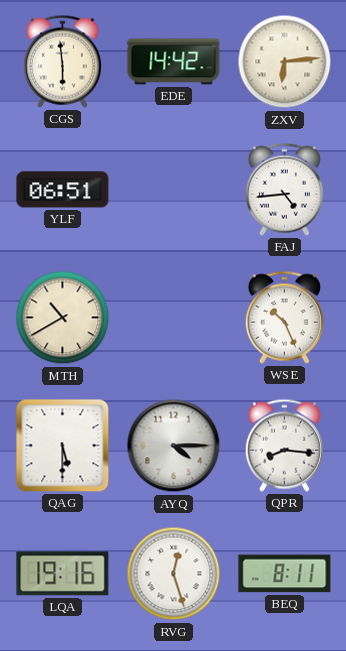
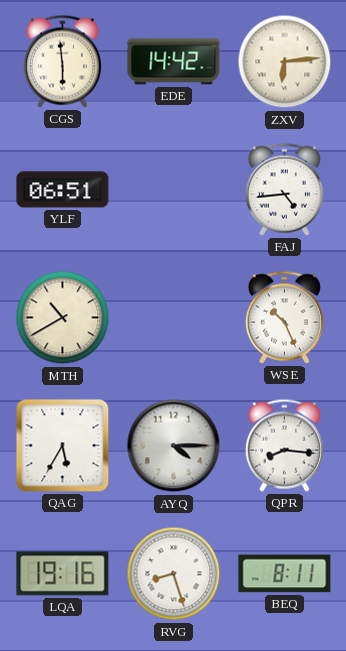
QAG: 5:30 -> 5:35
RVG: 12:27 -> 8:27
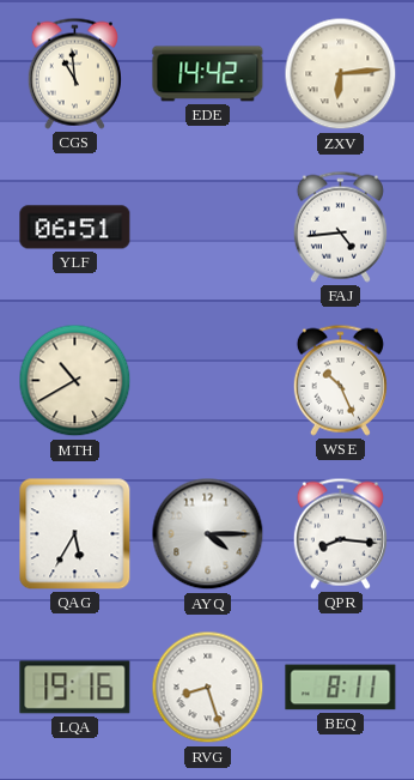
CGS: 5:59 -> 10:59
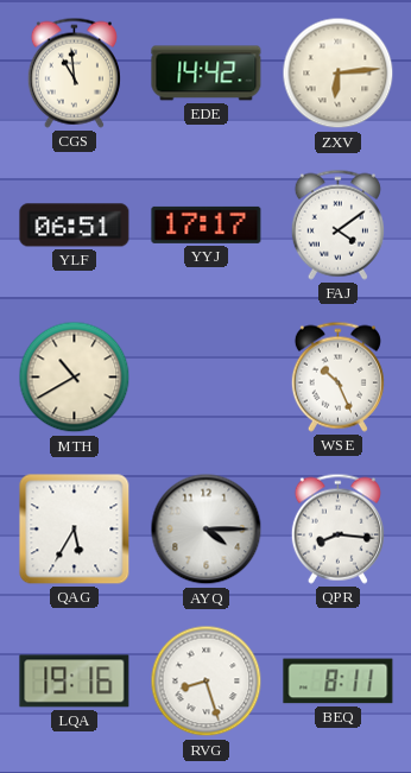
YYJ: none -> 17:17
FAJ: 4:44 -> 4:09
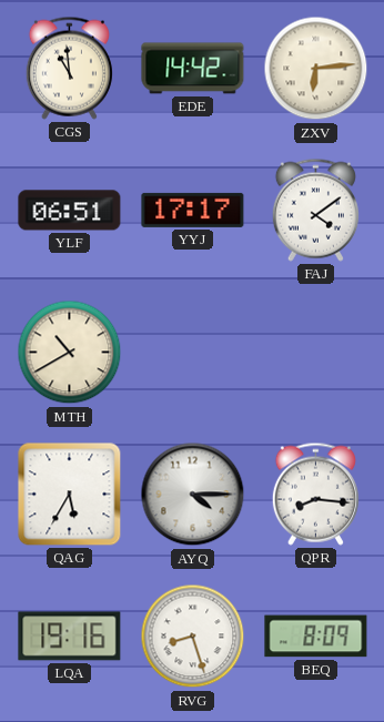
WSE: 10:26 -> none
BEQ: 8:11 -> 8:09
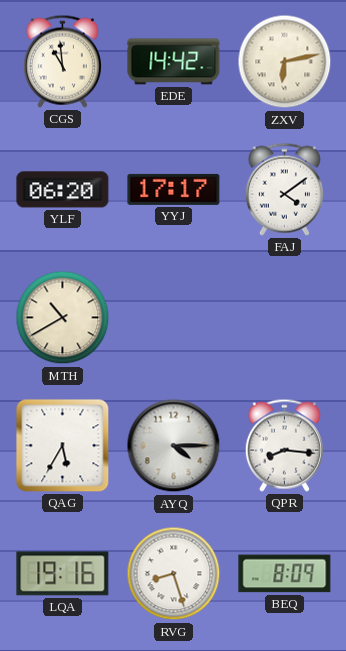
ZXV: 6:14 -> 6:13
YLF: 06:51 -> 06:20
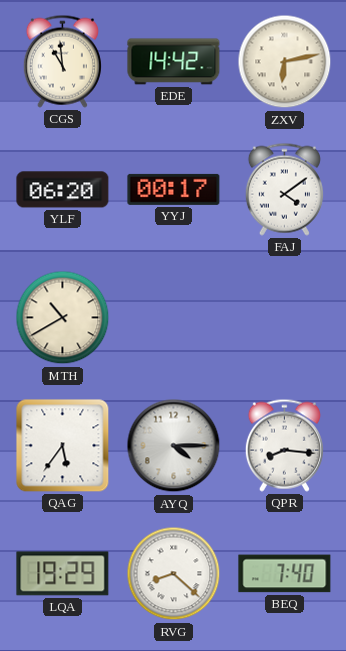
YYJ: 17:17 -> 00:17
QAG: 5:35 -> 5:36
LQA: 19:16 -> 19:29
RVG: 8:27 -> 8:22
BEQ: 8:09 -> 7:40
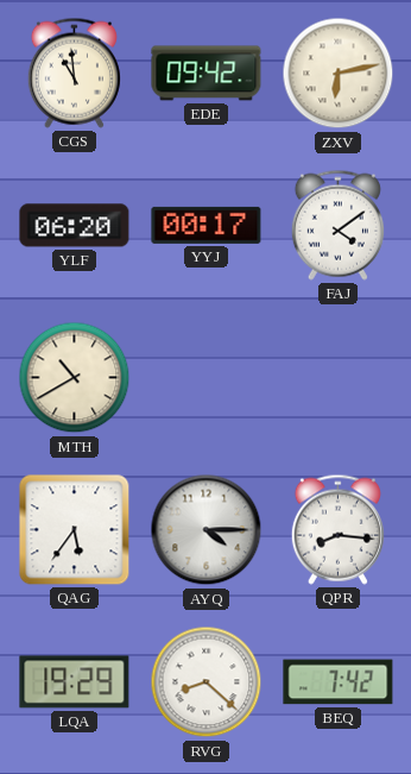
EDE: 14:42 -> 09:42
BEQ: 7:40 -> 7:42
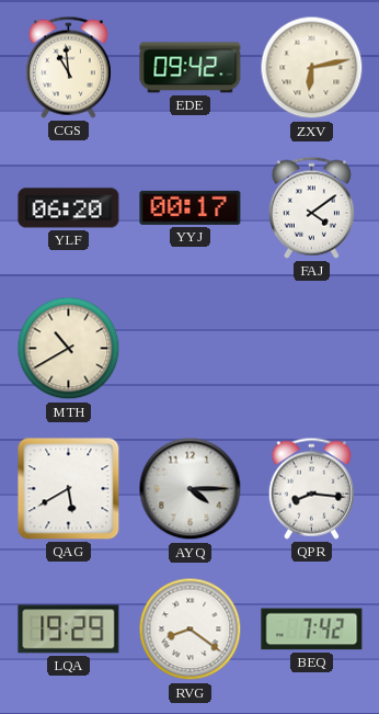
QAG: 5:36 -> 5:40
RVG: 8:22 -> 8:21
